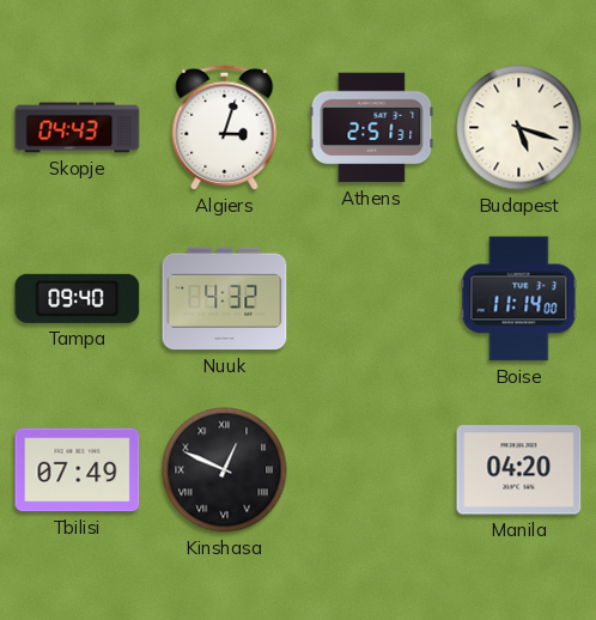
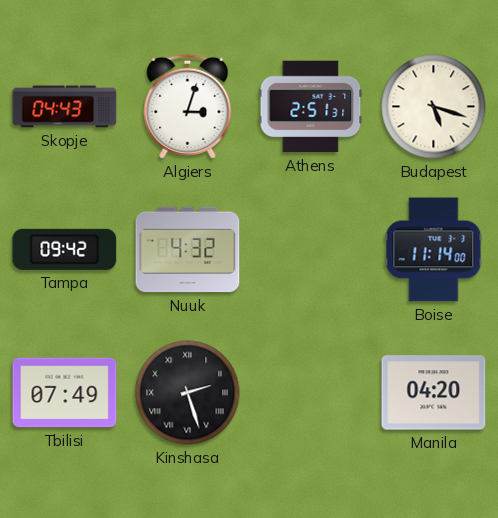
Tampa: 09:40 -> 09:42
Kinshasa: 12:49 -> 2:27
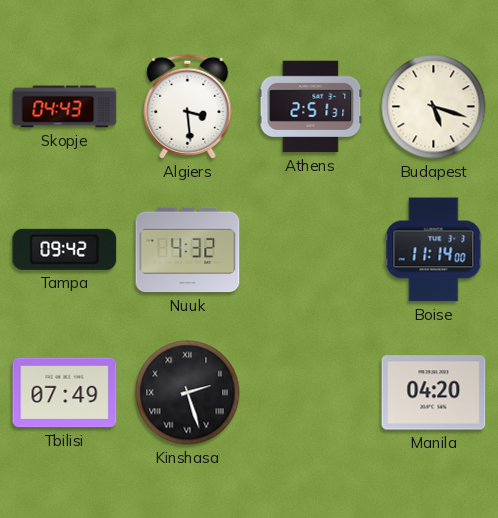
Algiers: 3:03 -> 3:29
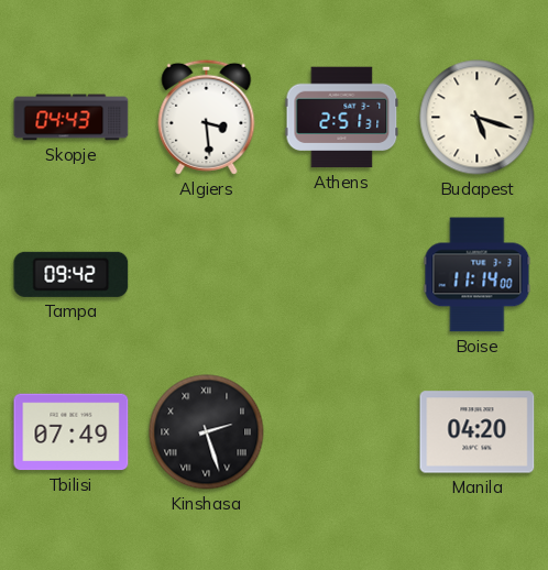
Nuuk: 4:32 -> none
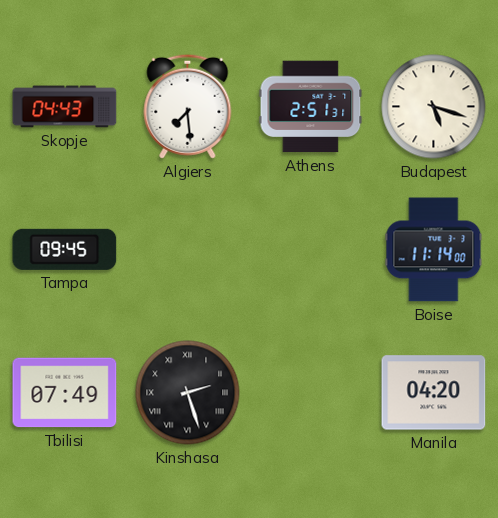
Algiers: 3:29 -> 7:29
Tampa: 09:42 -> 09:45
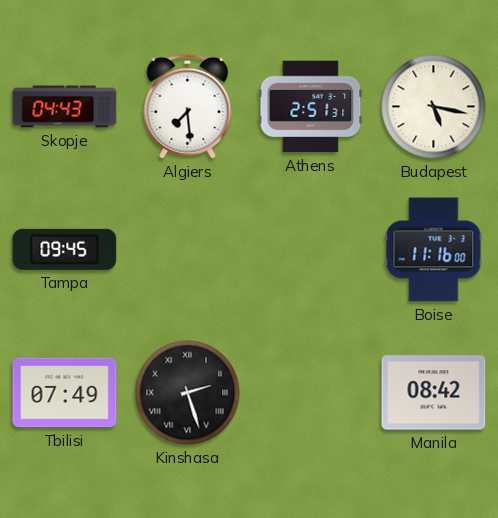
Budapest: 5:18 -> 5:17
Boise: 11:14 -> 11:16
Manila: 04:20 -> 08:42
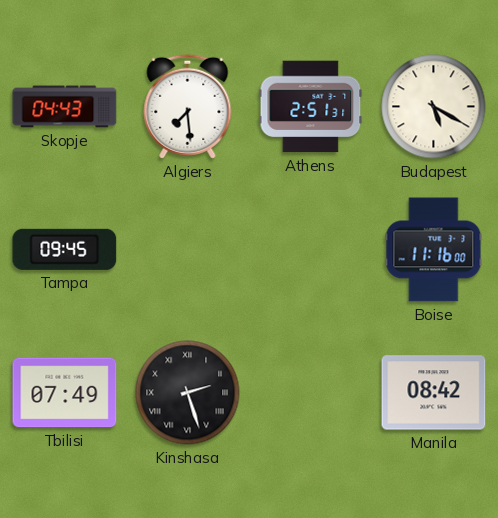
Budapest: 5:17 -> 5:20
